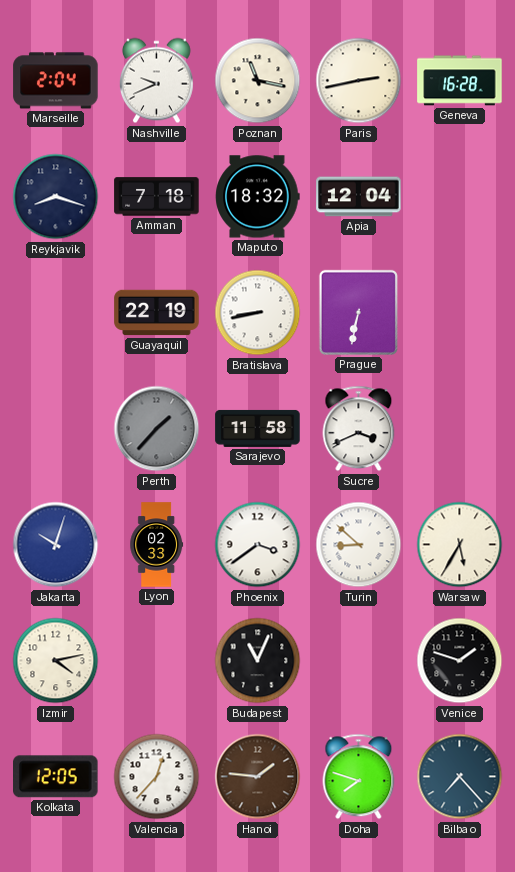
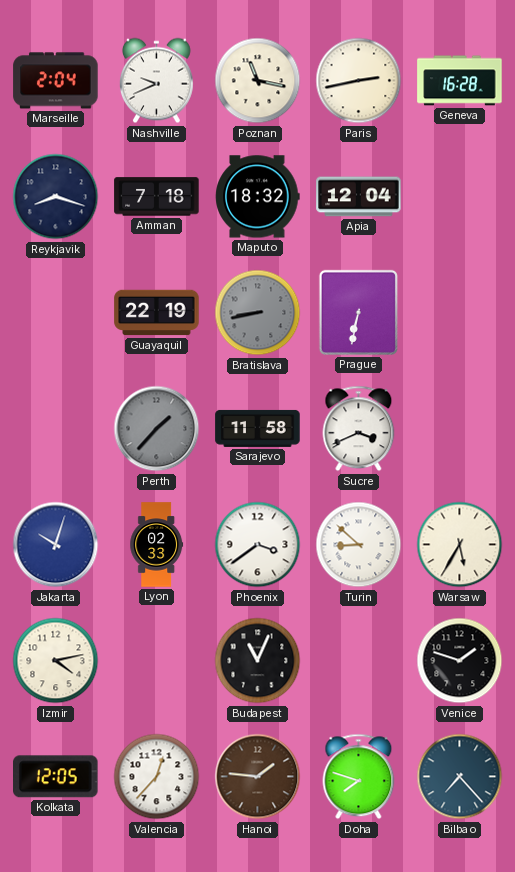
Bratislava dial: white -> grey
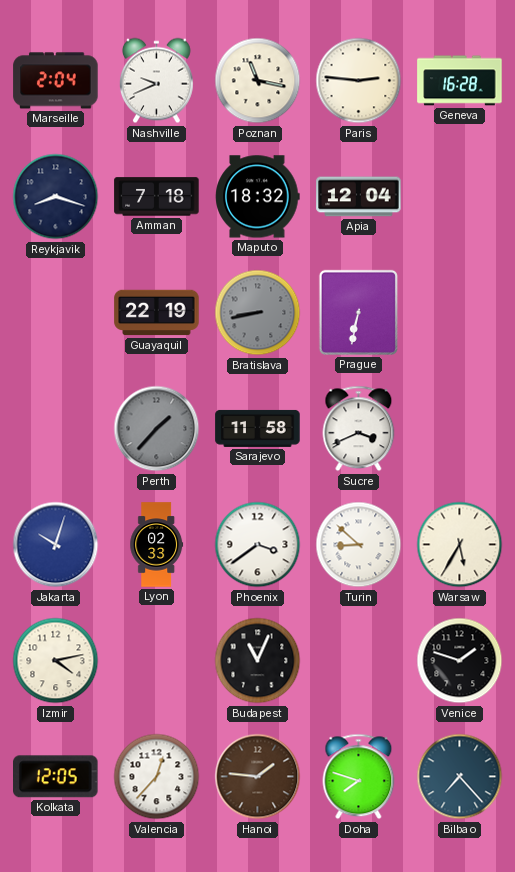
Paris: 2:43 -> 2:46
